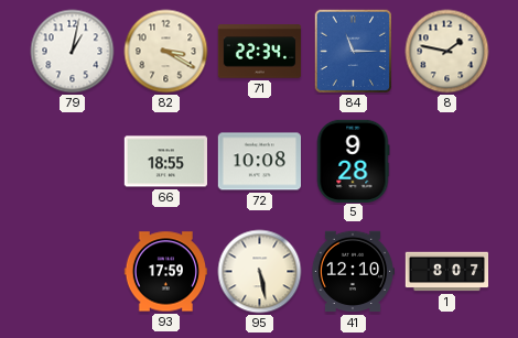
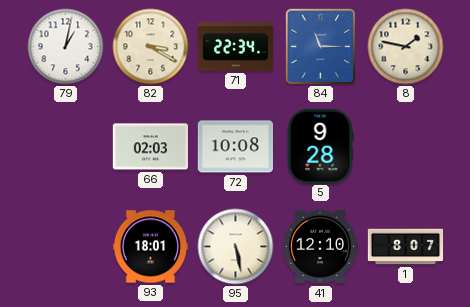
66: 18:55 -> 02:03
93: 17:59 -> 18:01
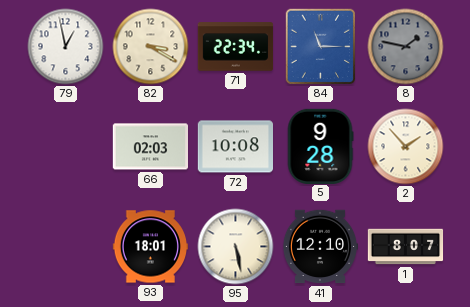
79: 1:02 -> 12:58
8 dial: cream -> grey
2: none -> 1:53
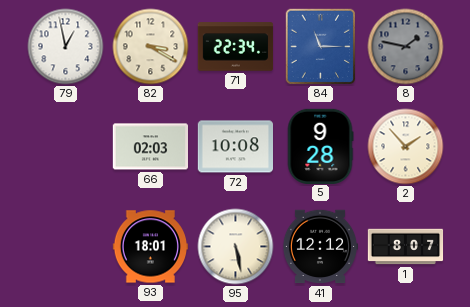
41: 12:10 -> 12:12
